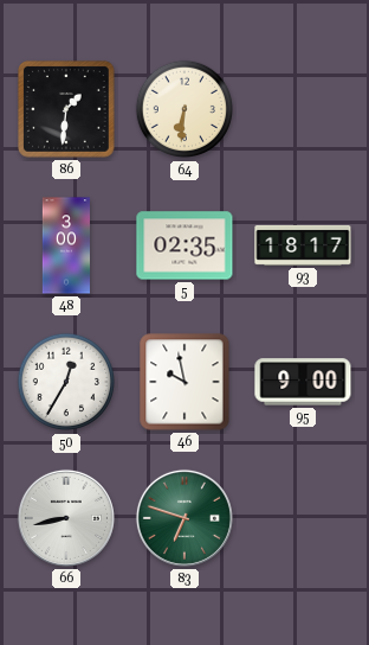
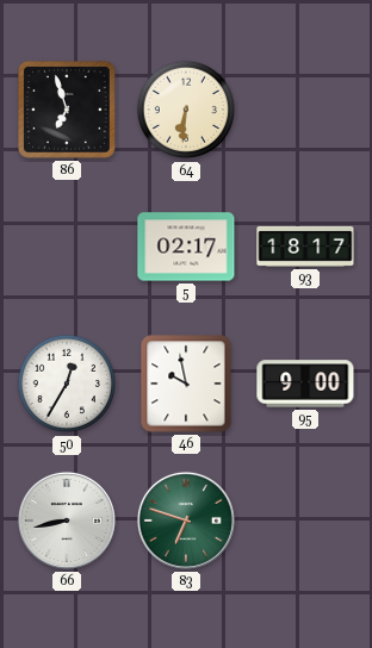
86: 1:31 -> 6:57
48: 3:00 -> none
5: 02:35 -> 02:17
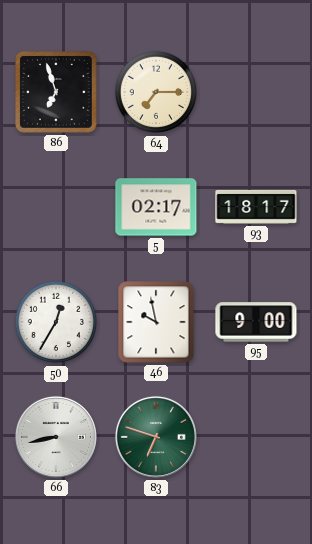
64: 6:31 -> 7:15
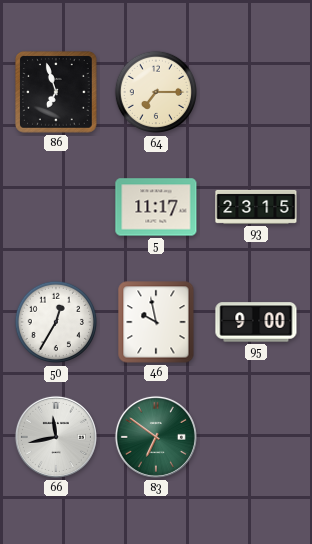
5: 02:17 -> 11:17
93: 18:17 -> 23:15
66: 8:43 -> 11:43
83: 6:48 -> 6:51
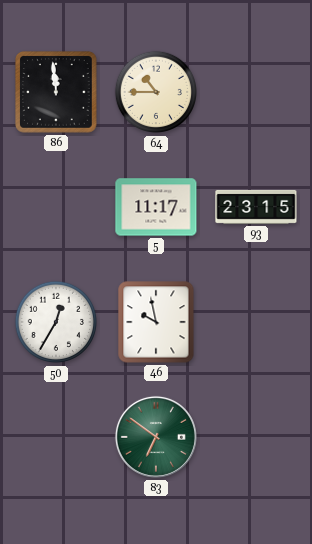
86: 6:57 -> 11:59
64: 7:15 -> 10:45
95: 9:00 -> none
66: 11:43 -> none
